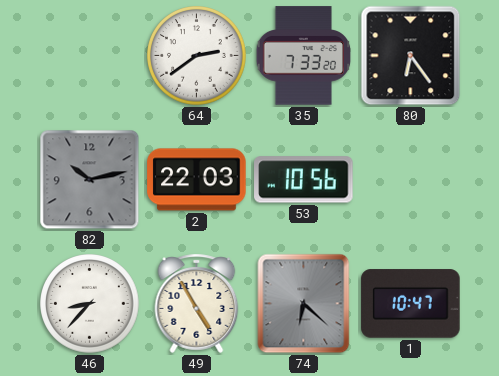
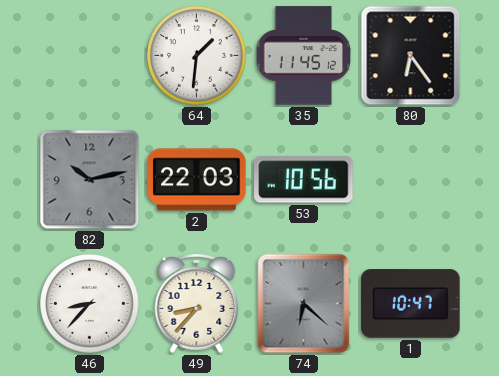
64: 2:39 -> 1:31
35: 7:33 -> 11:45
49: 4:55 -> 8:37
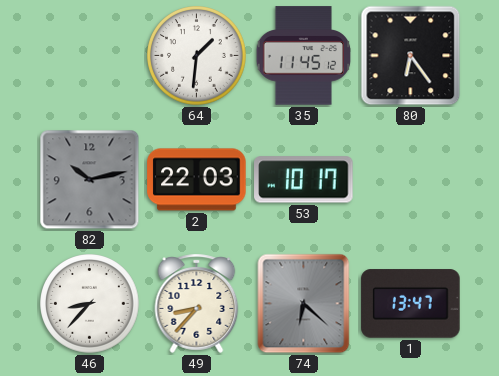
53: 10:56 -> 10:17
1: 10:47 -> 13:47
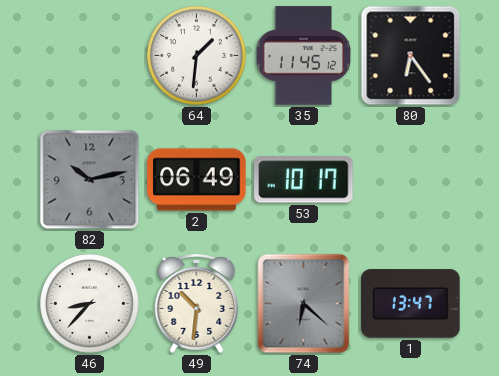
2: 22:03 -> 06:49
49: 8:37 -> 10:31
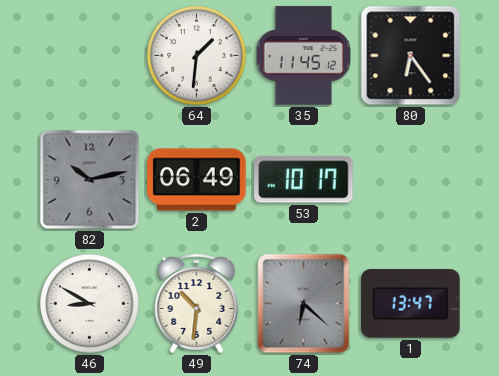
46: 8:37 -> 8:50
